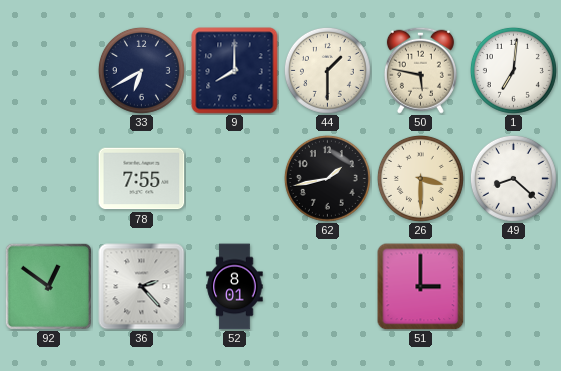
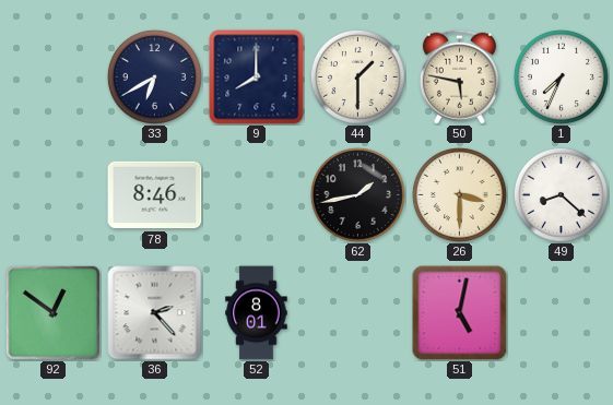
1: 7:01 -> 7:34
78: 7:55 -> 8:46
51: 3:00 -> 5:02
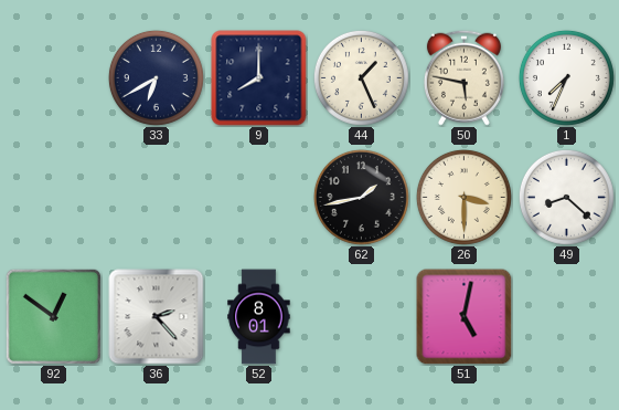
44: 1:30 -> 1:26
78: 8:46 -> none
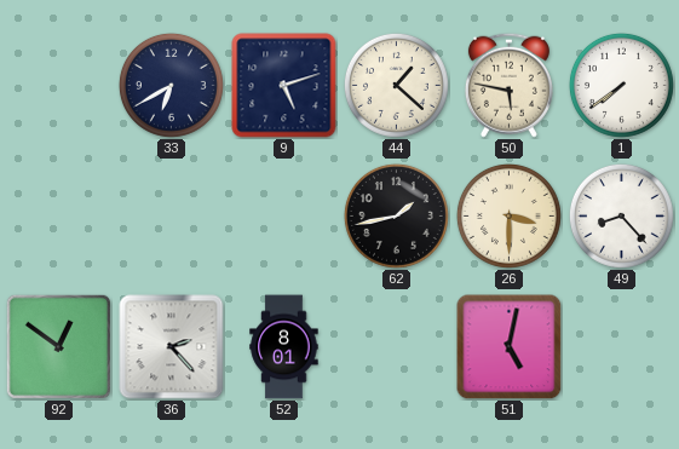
9: 8:00 -> 5:12
44: 1:26 -> 1:22
1: 7:34 -> 7:39
49: 8:22 -> 8:23
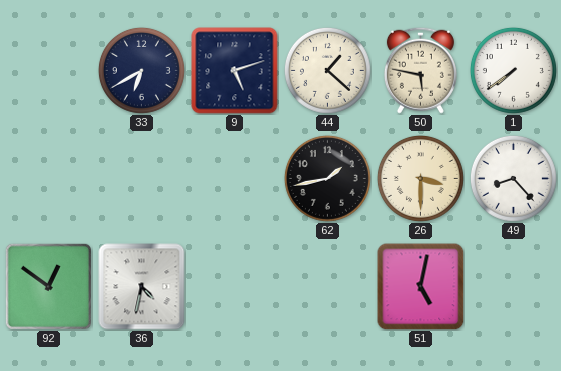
36: 2:23 -> 4:32
52: 8:01 -> none
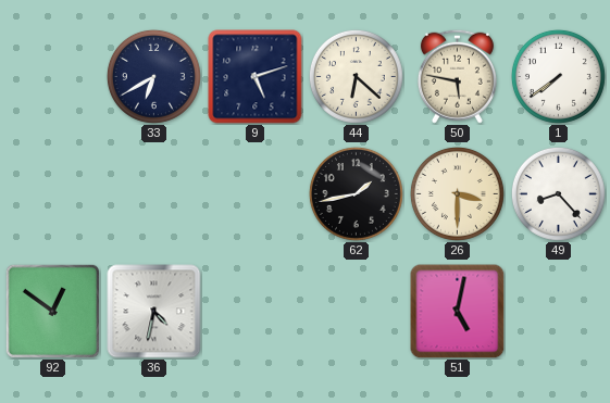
44: 1:22 -> 6:22
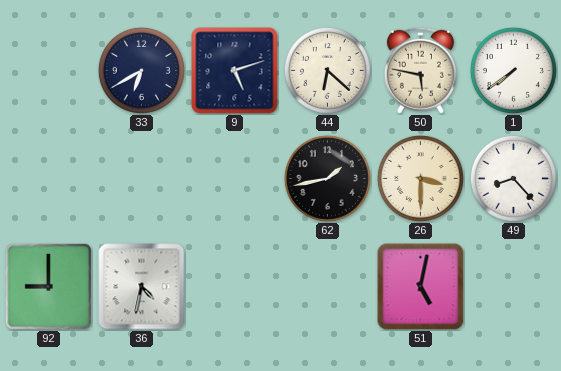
92: 12:51 -> 9:00
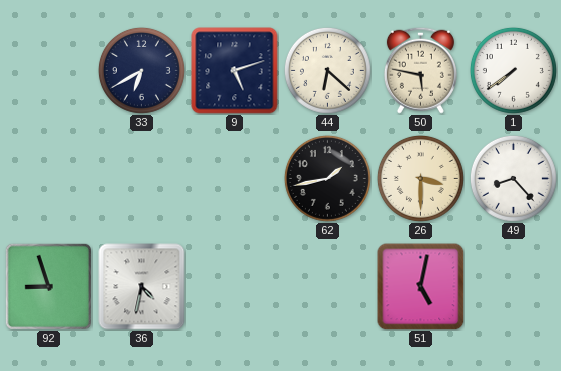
92: 9:00 -> 8:57
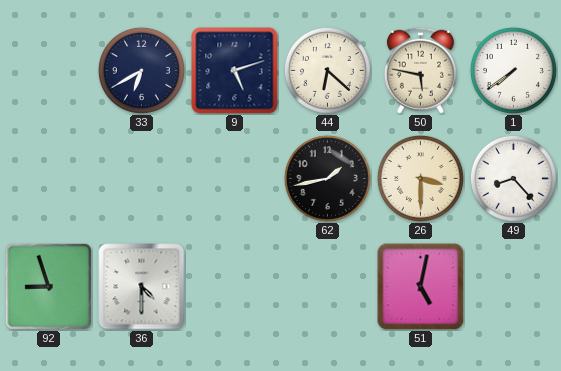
36: 4:32 -> 4:30
